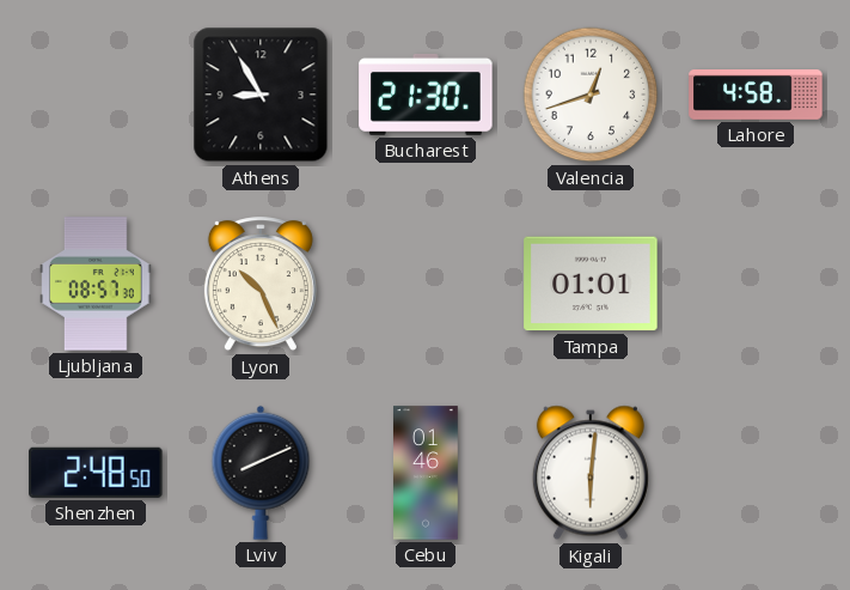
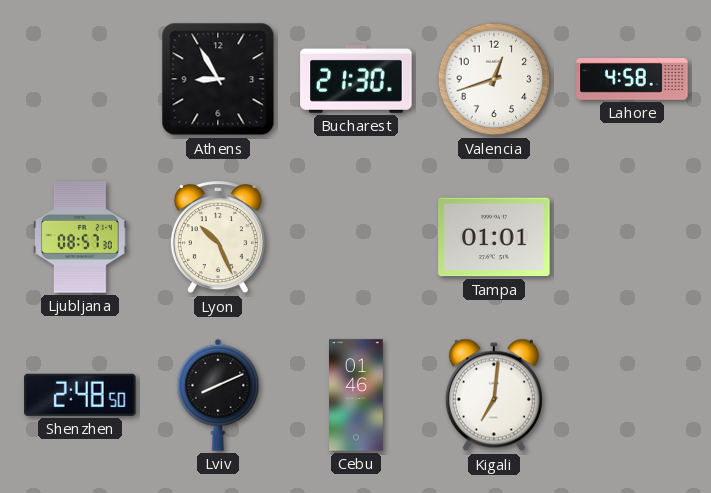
Kigali: 6:01 -> 7:01
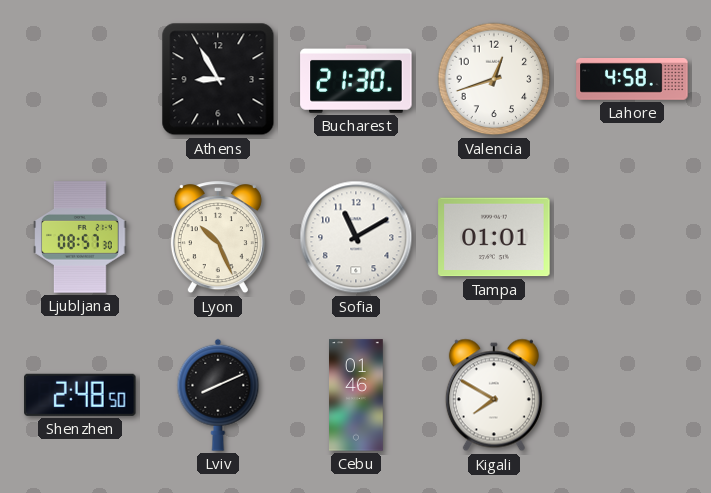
Sofia: none -> 11:10
Kigali: 7:01 -> 7:50
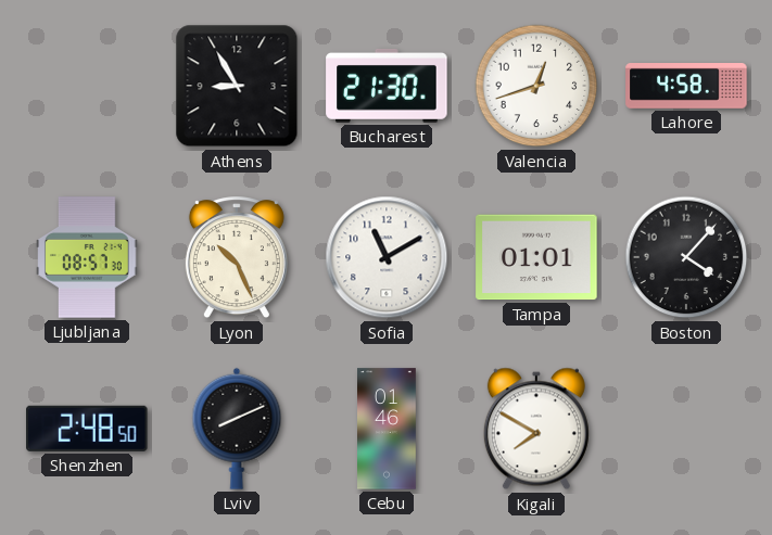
Boston: none -> 4:07
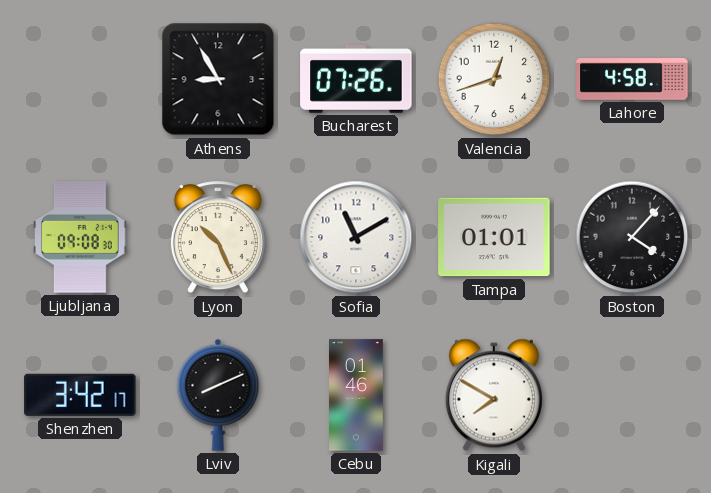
Bucharest: 21:30 -> 07:26
Ljubljana: 08:57 -> 09:08
Shenzhen: 2:48 -> 3:42
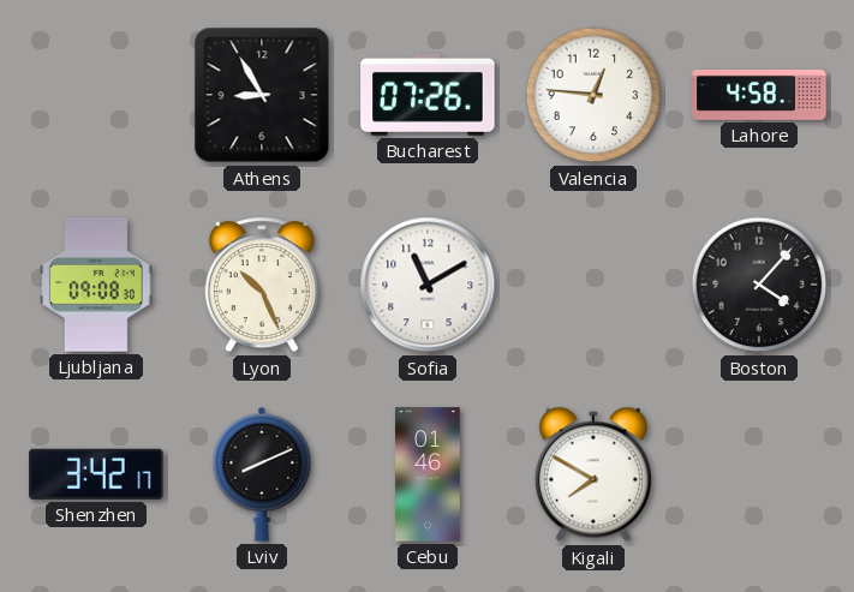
Valencia: 12:42 -> 12:46
Tampa: 01:01 -> none
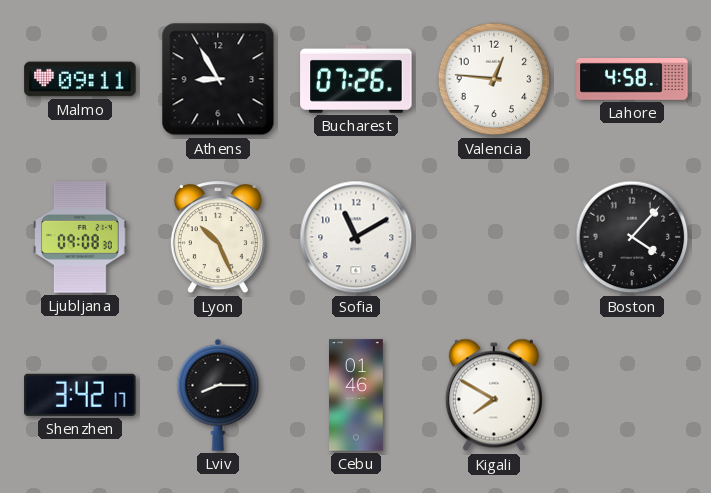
Malmo: none -> 09:11
Lviv: 8:11 -> 8:15
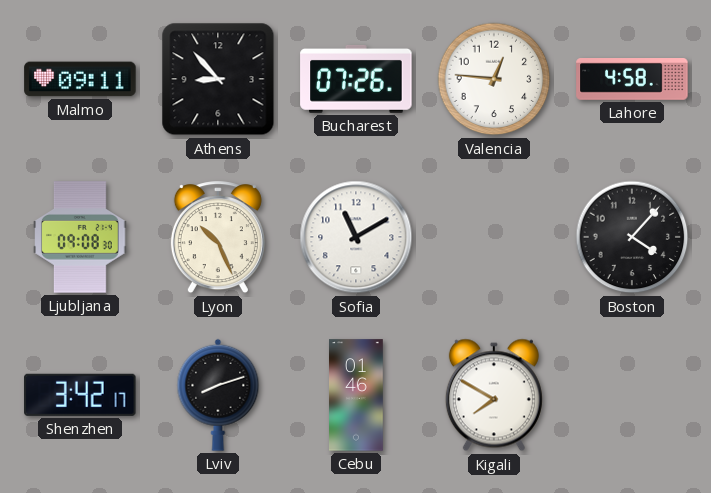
Athens: 8:55 -> 8:53
Lviv: 8:15 -> 8:12
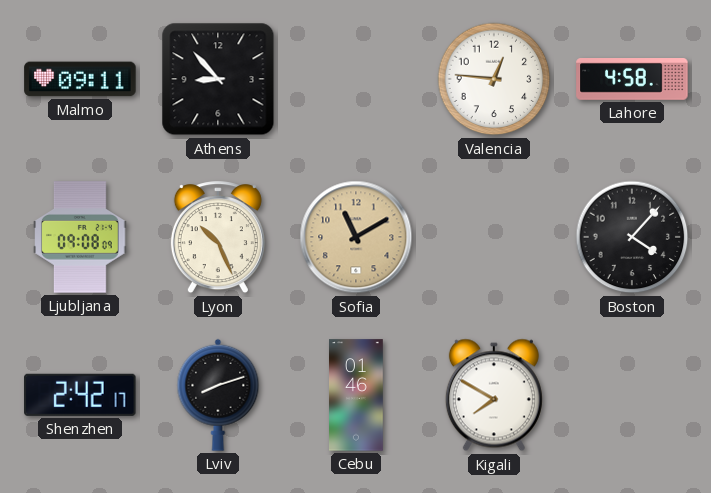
Bucharest: 07:26 -> none
Ljubljana: 09:08:30 -> 09:08:09
Sofia dial: white -> champagne
Shenzhen: 3:42 -> 2:42
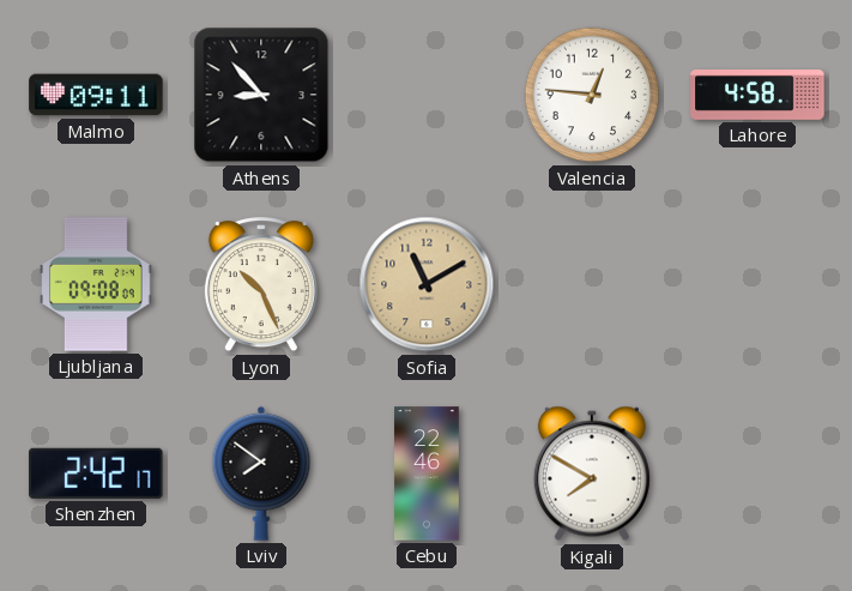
Boston: 4:07 -> none
Lviv: 8:12 -> 7:51
Cebu: 01:46 -> 22:46
